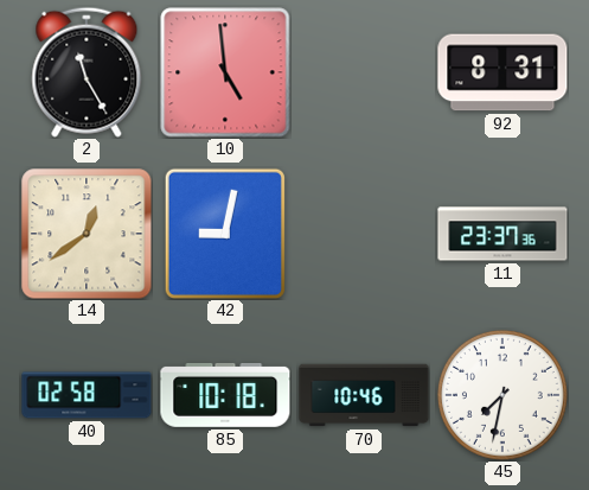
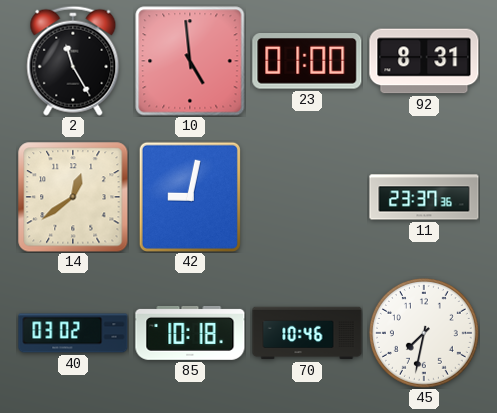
23: none -> 01:00
40: 02:58 -> 03:02
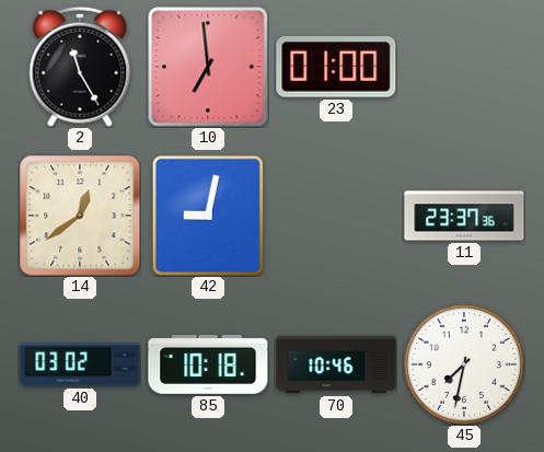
10: 4:59 -> 6:59
92: 8:31 -> none
